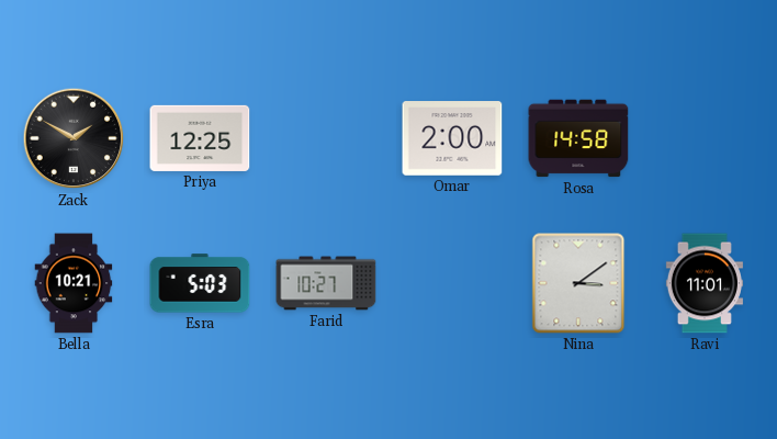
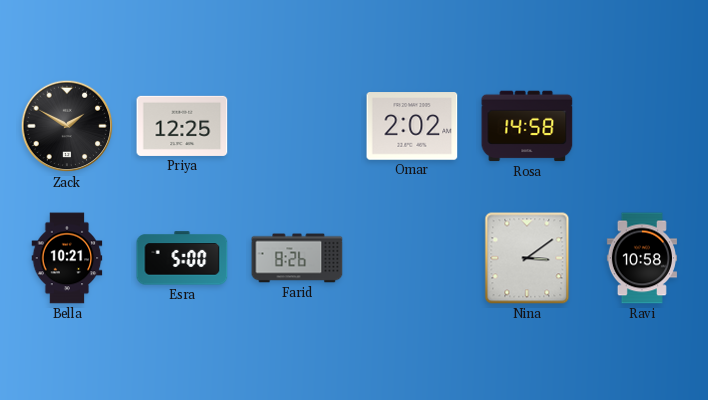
Omar: 2:00 -> 2:02
Esra: 5:03 -> 5:00
Farid: 10:27 -> 8:26
Ravi: 11:01 -> 10:58
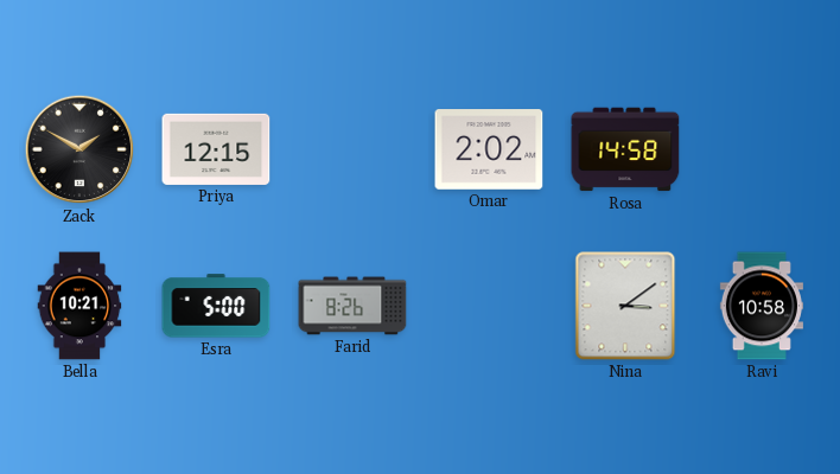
Priya: 12:25 -> 12:15
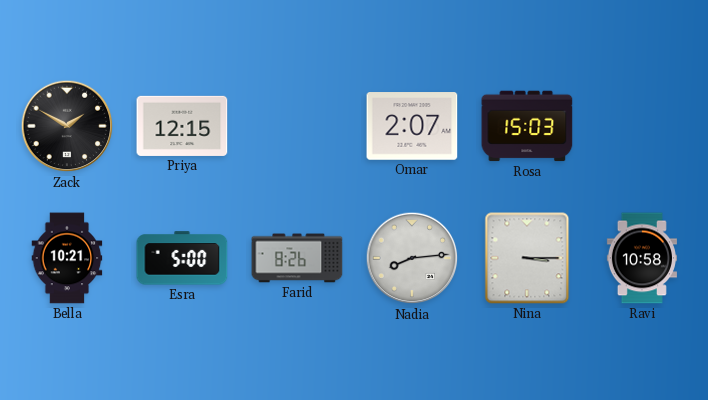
Omar: 2:02 -> 2:07
Rosa: 14:58 -> 15:03
Nadia: none -> 8:14
Nina: 3:09 -> 3:15
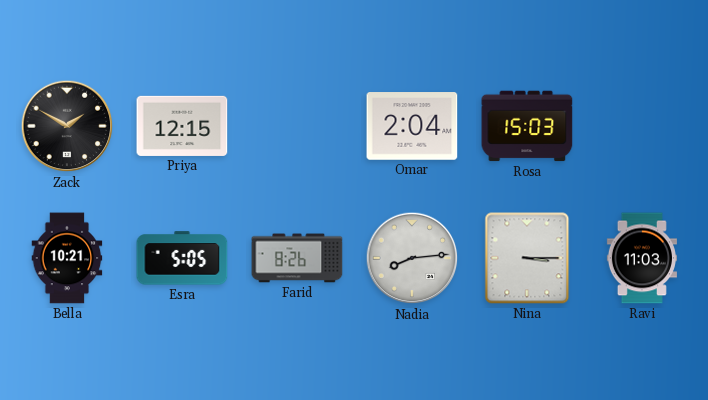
Omar: 2:07 -> 2:04
Esra: 5:00 -> 5:05
Ravi: 10:58 -> 11:03
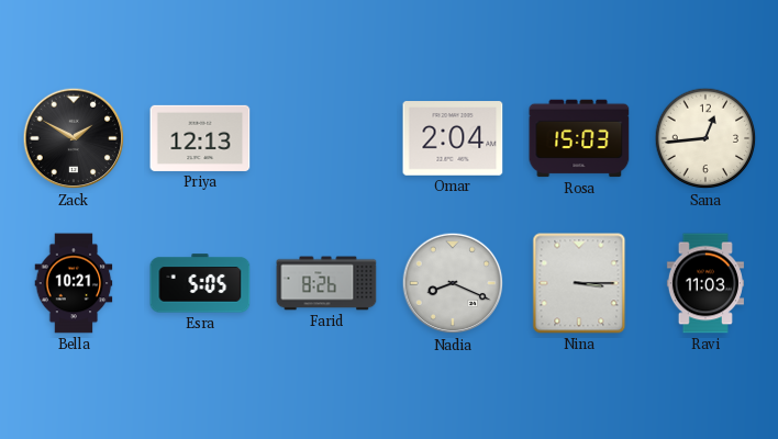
Priya: 12:15 -> 12:13
Sana: none -> 12:44
Nadia: 8:14 -> 8:19
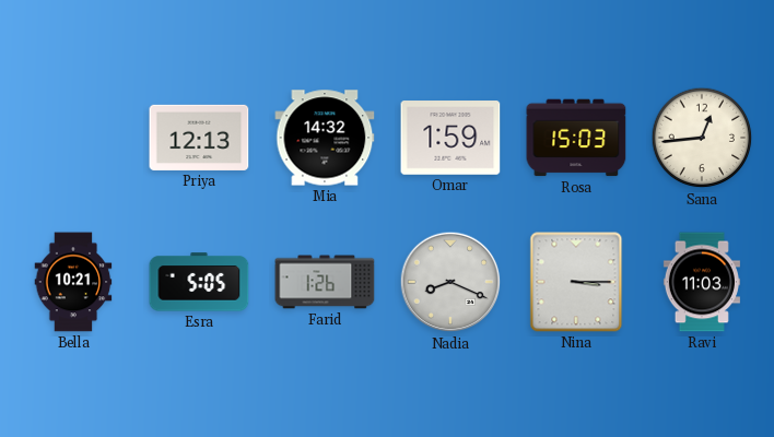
Zack: 1:50 -> none
Mia: none -> 14:32
Omar: 2:04 -> 1:59
Farid: 8:26 -> 1:26
